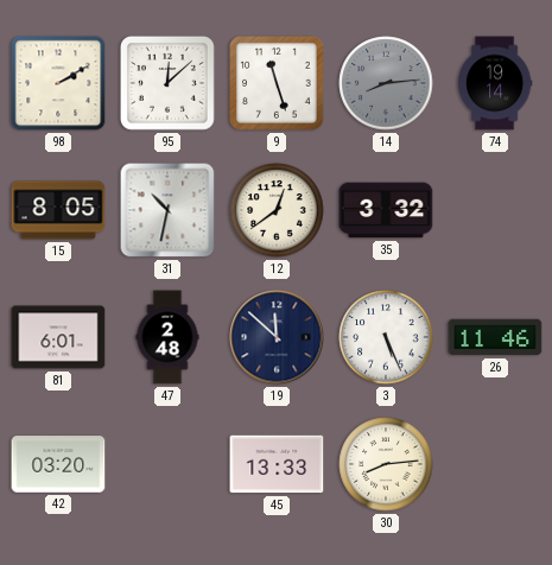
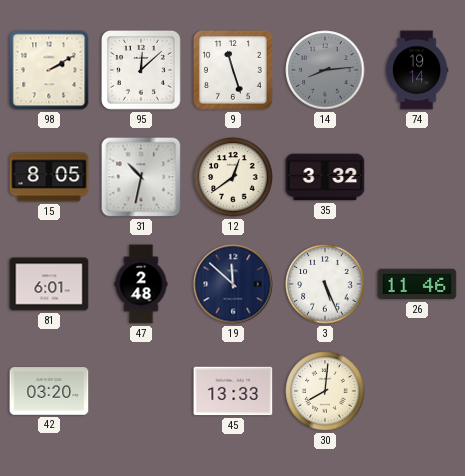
30: 8:14 -> 8:01
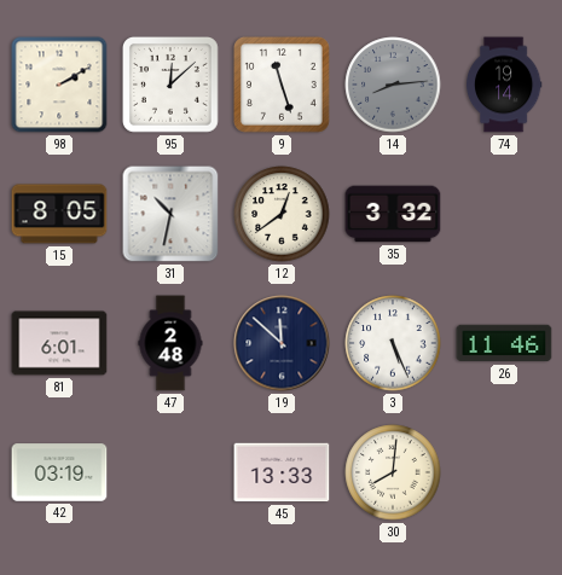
42: 03:20 -> 03:19
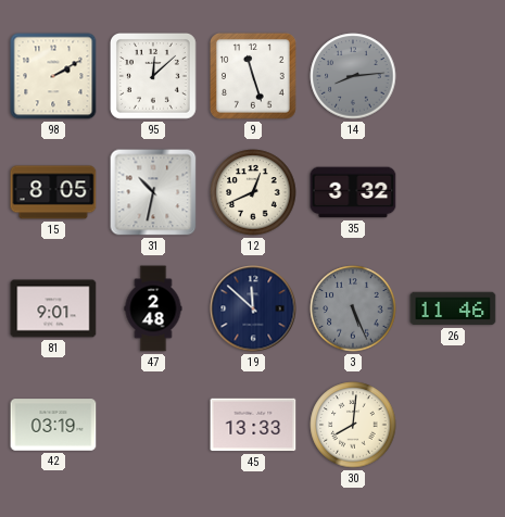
74: 19:14 -> none
12: 12:39 -> 12:41
81: 6:01 -> 9:01
3 dial: white -> grey
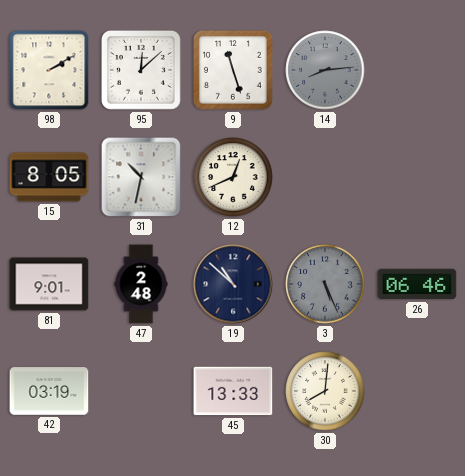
35: 3:32 -> none
19: 11:52 -> 10:52
26: 11:46 -> 06:46
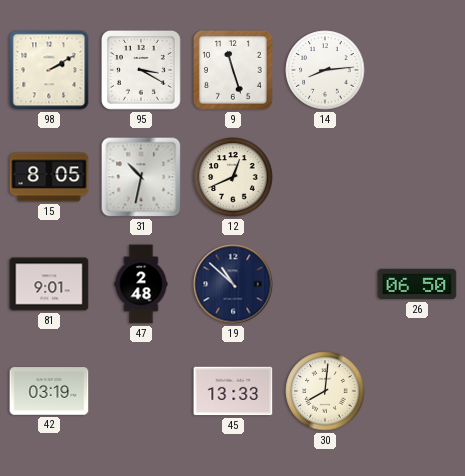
95: 12:08 -> 3:20
14 dial: grey -> white
3: 5:26 -> none
26: 06:46 -> 06:50
